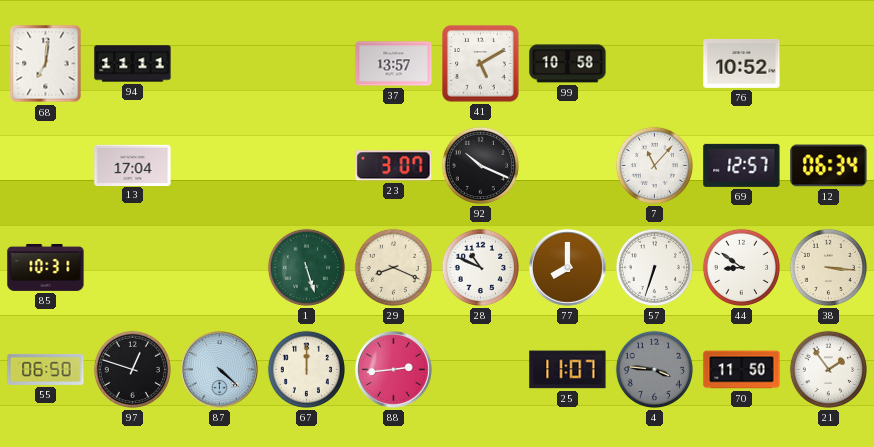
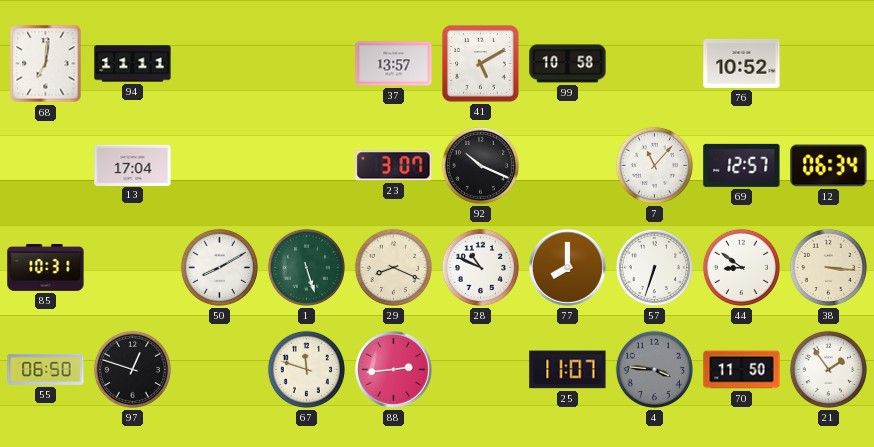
50: none -> 8:10
87: 4:22 -> none
67: 12:00 -> 11:48
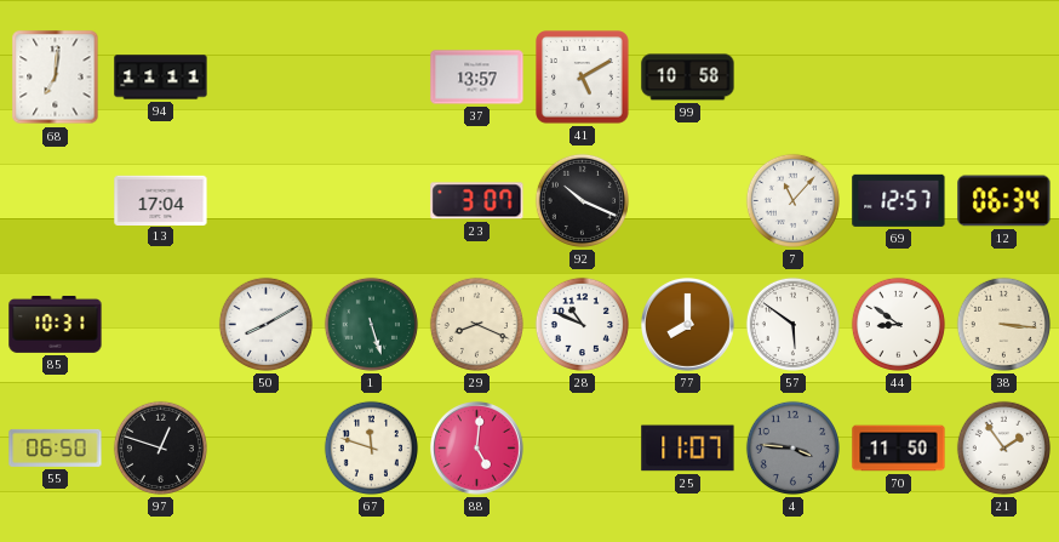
76: 10:52 -> none
57: 6:33 -> 5:51
88: 2:44 -> 5:01
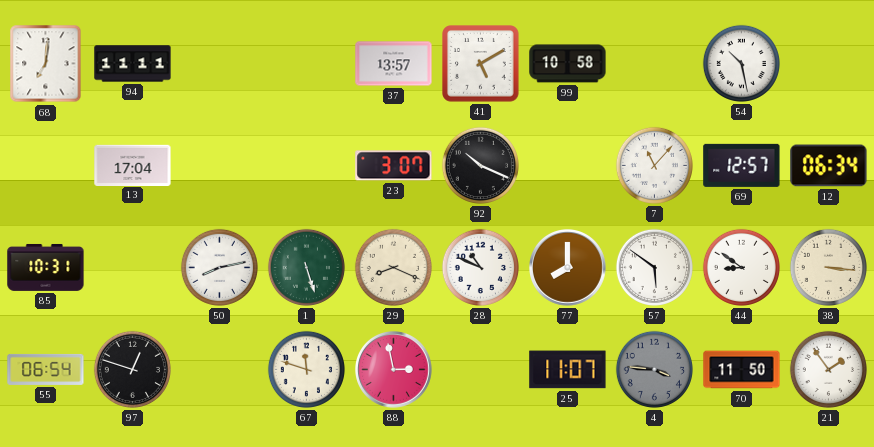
54: none -> 10:28
50: 8:10 -> 8:13
55: 06:50 -> 06:54
88: 5:01 -> 2:58
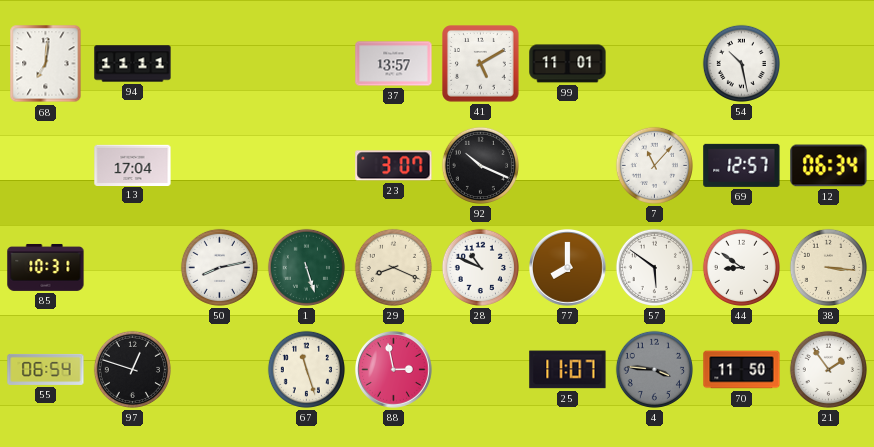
99: 10:58 -> 11:01
67: 11:48 -> 11:27
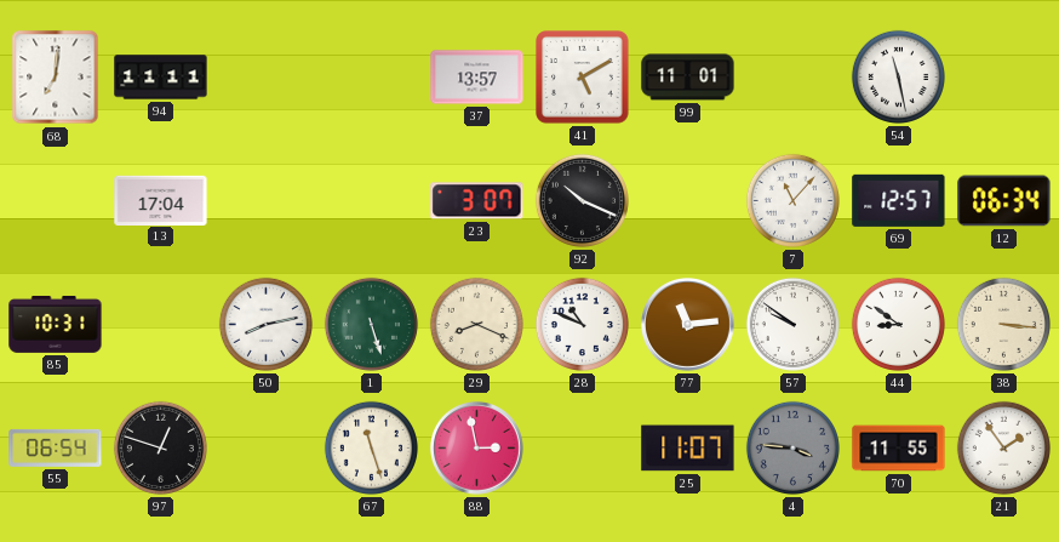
54: 10:28 -> 11:28
77: 8:00 -> 11:14
57: 5:51 -> 9:51
70: 11:50 -> 11:55
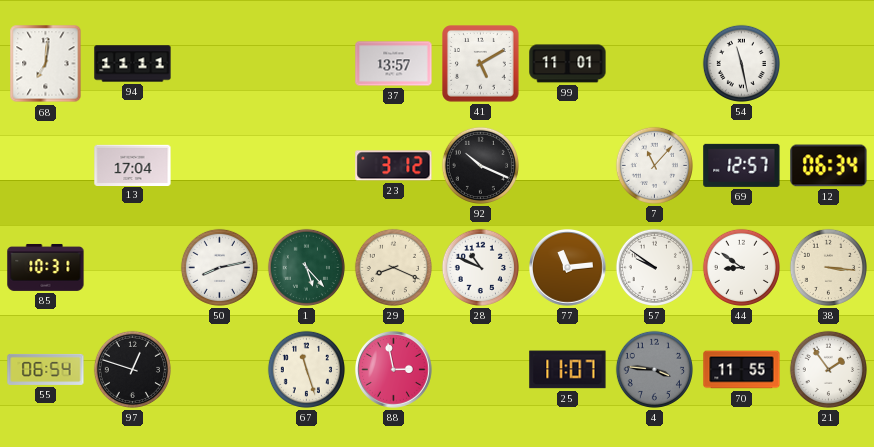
23: 3:07 -> 3:12
1: 5:27 -> 5:23
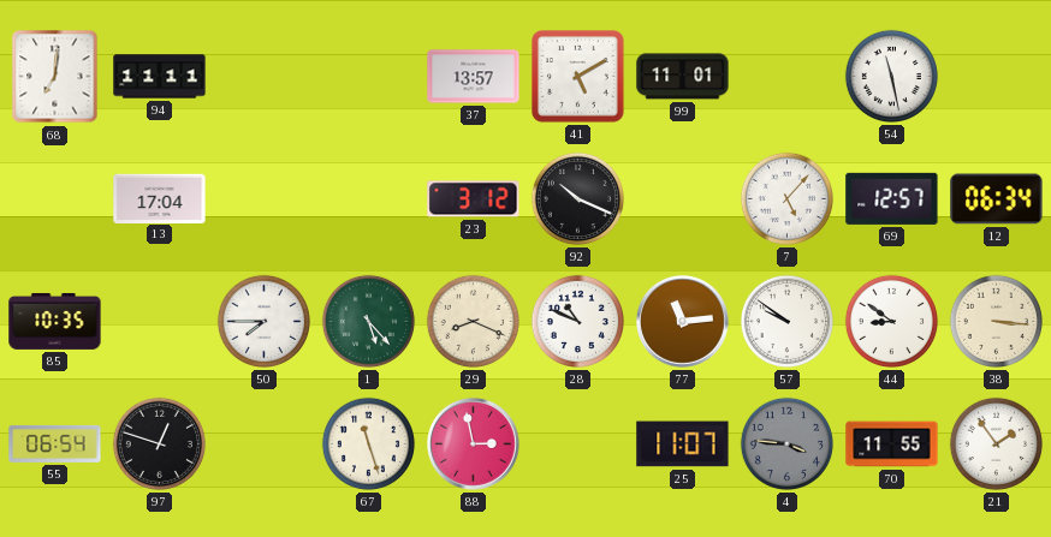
7: 11:07 -> 5:07
85: 10:31 -> 10:35
50: 8:13 -> 7:45
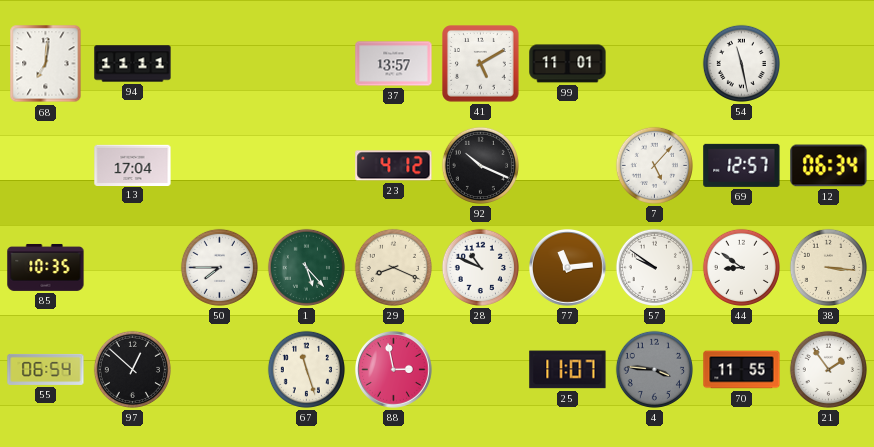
23: 3:12 -> 4:12
97: 12:48 -> 12:52
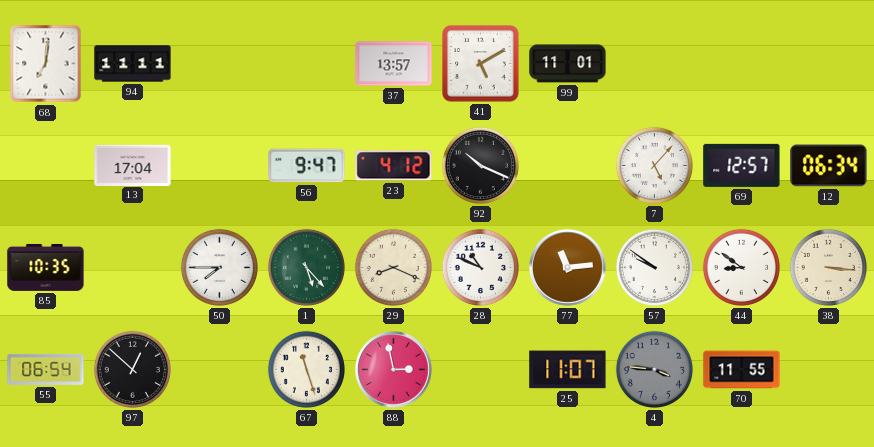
54: 11:28 -> none
56: none -> 9:47
21: 1:54 -> none
